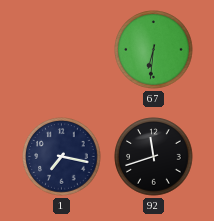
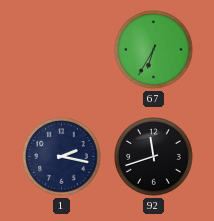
67: 6:31 -> 6:35
1: 7:17 -> 2:17
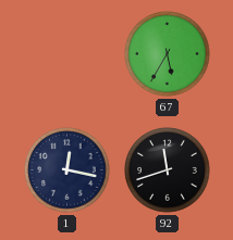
67: 6:35 -> 5:35
1: 2:17 -> 12:17
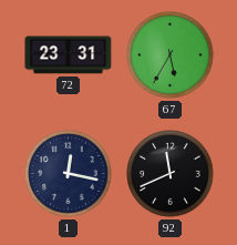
72: none -> 23:31
92: 11:42 -> 11:41
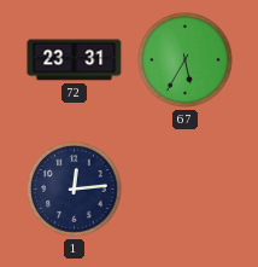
1: 12:17 -> 12:14
92: 11:41 -> none
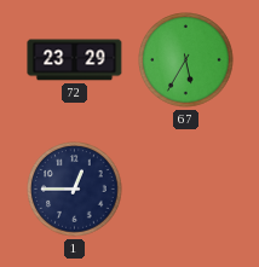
72: 23:31 -> 23:29
1: 12:14 -> 12:45
